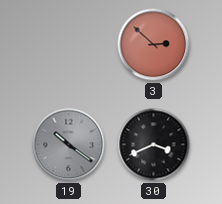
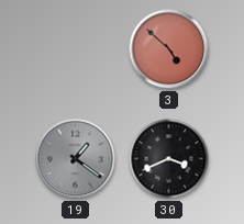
3: 2:52 -> 4:52
19: 10:21 -> 1:21
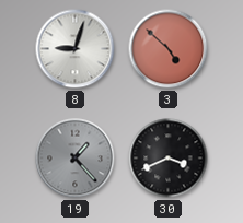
8: none -> 9:03
19: 1:21 -> 1:23
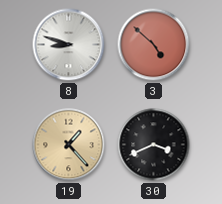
8: 9:03 -> 8:48
19 dial: grey -> champagne
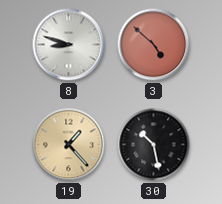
30: 3:41 -> 10:28
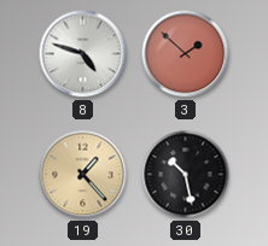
8: 8:48 -> 4:48
3: 4:52 -> 1:52
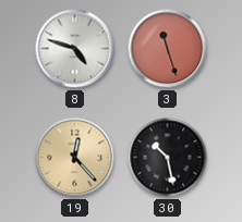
3: 1:52 -> 11:27
19: 1:23 -> 12:23
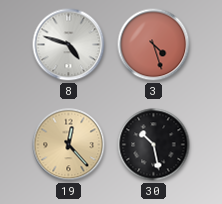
3: 11:27 -> 4:27
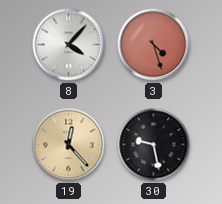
8: 4:48 -> 4:07
30: 10:28 -> 9:28
